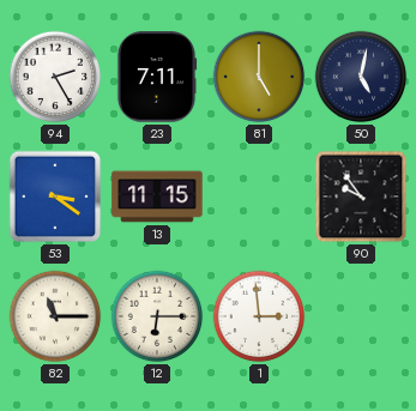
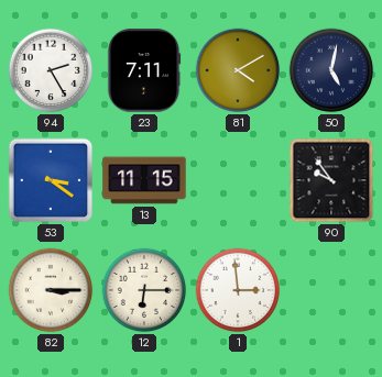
81: 5:00 -> 4:10
82: 11:15 -> 3:15
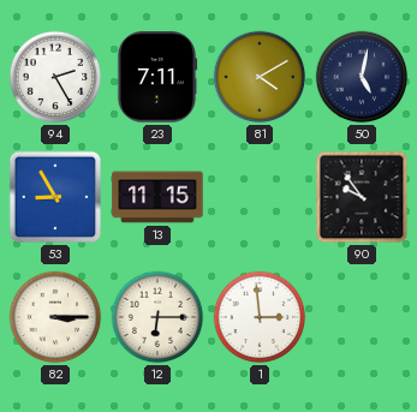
53: 3:21 -> 8:55
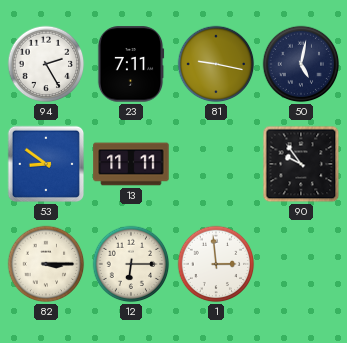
81: 4:10 -> 9:17
53: 8:55 -> 8:51
13: 11:15 -> 11:11
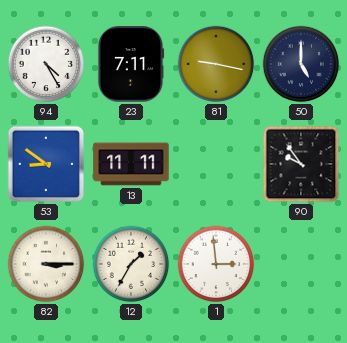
94: 2:25 -> 4:25
50: 5:02 -> 5:00
12: 6:15 -> 1:35
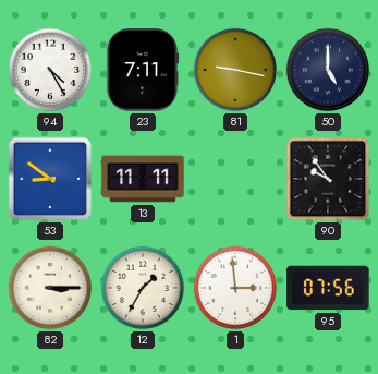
95: none -> 07:56
